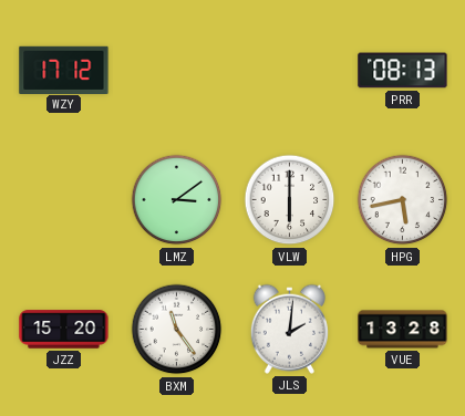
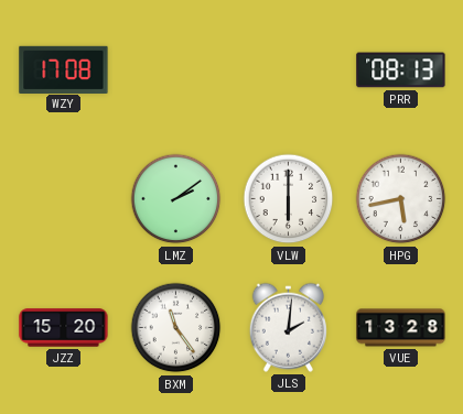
WZY: 17:12 -> 17:08
LMZ: 3:09 -> 2:09
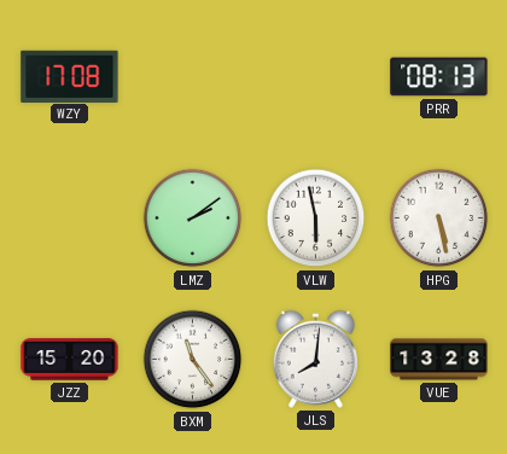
VLW: 6:00 -> 5:58
HPG: 5:43 -> 5:28
JLS: 2:01 -> 8:01
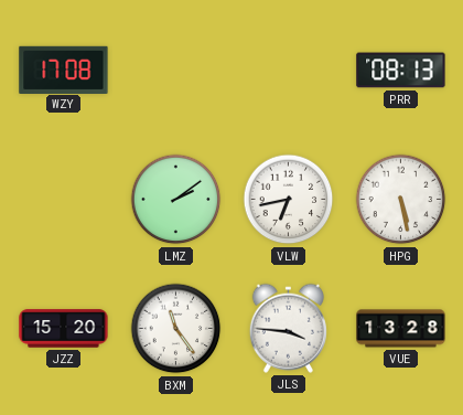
VLW: 5:58 -> 6:43
JLS: 8:01 -> 3:46
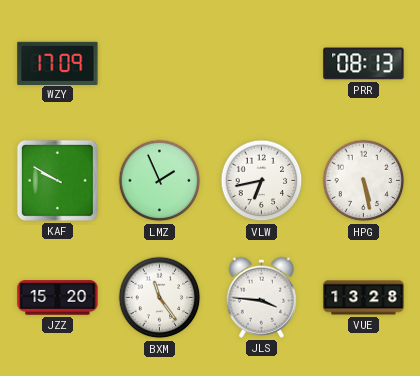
WZY: 17:08 -> 17:09
KAF: none -> 9:50
LMZ: 2:09 -> 1:56
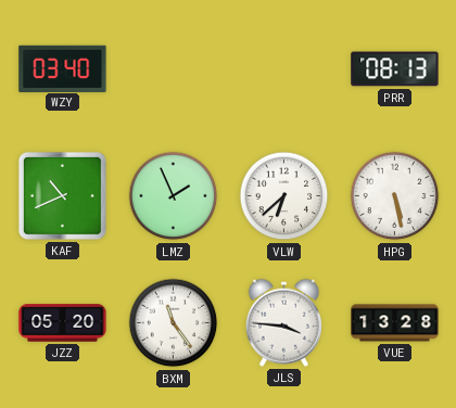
WZY: 17:09 -> 03:40
KAF: 9:50 -> 10:41
VLW: 6:43 -> 6:38
JZZ: 15:20 -> 05:20
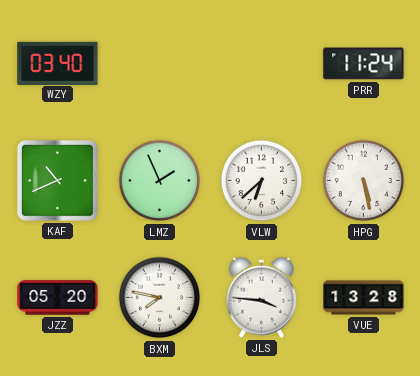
PRR: 08:13 -> 11:24
BXM: 11:24 -> 7:47
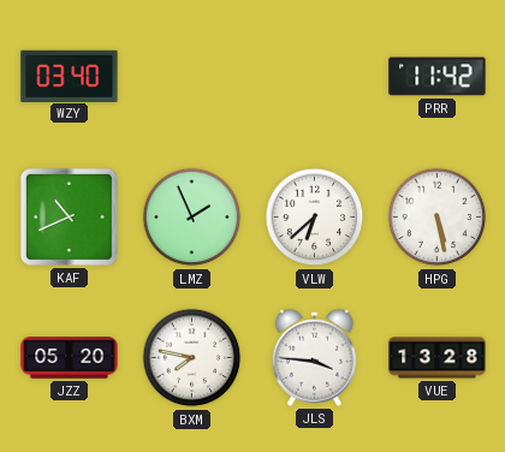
PRR: 11:24 -> 11:42
